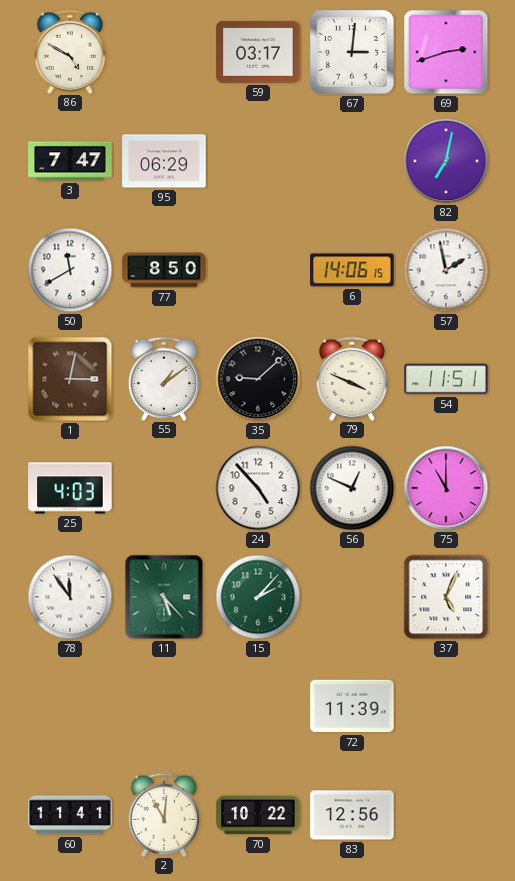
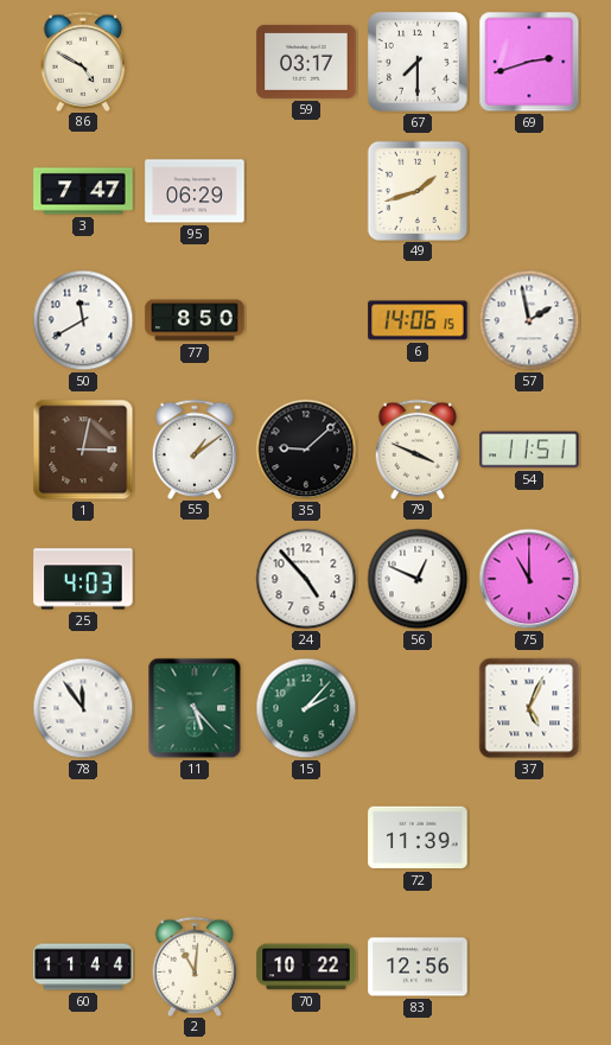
67: 3:01 -> 7:30
49: none -> 1:42
82: 7:02 -> none
60: 11:41 -> 11:44
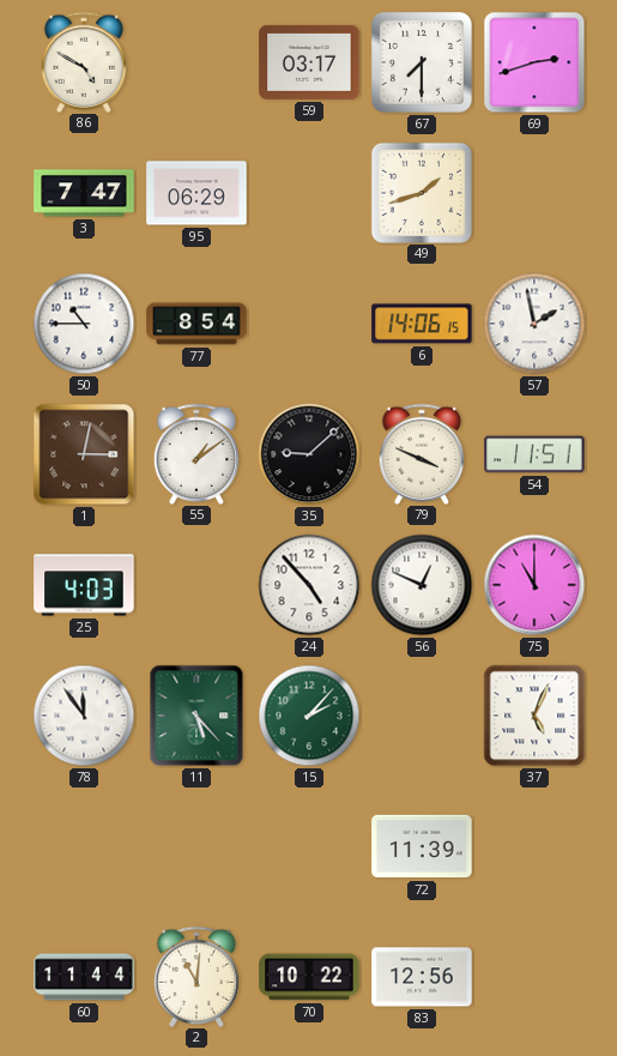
50: 11:40 -> 10:45
77: 8:50 -> 8:54
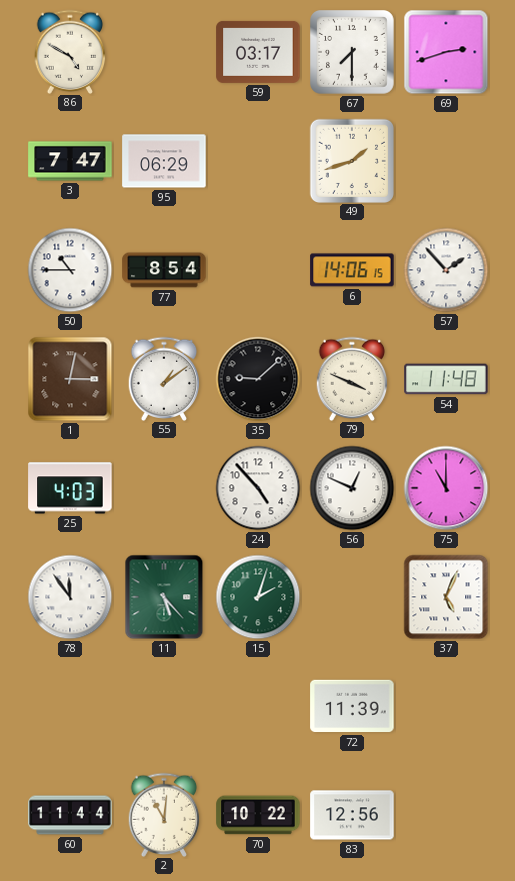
57: 1:58 -> 1:53
54: 11:51 -> 11:48
15: 2:07 -> 2:03
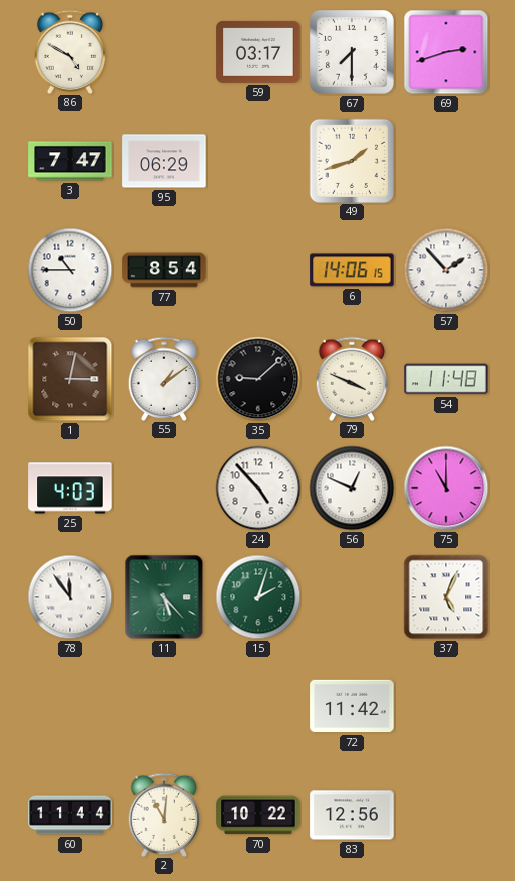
72: 11:39 -> 11:42
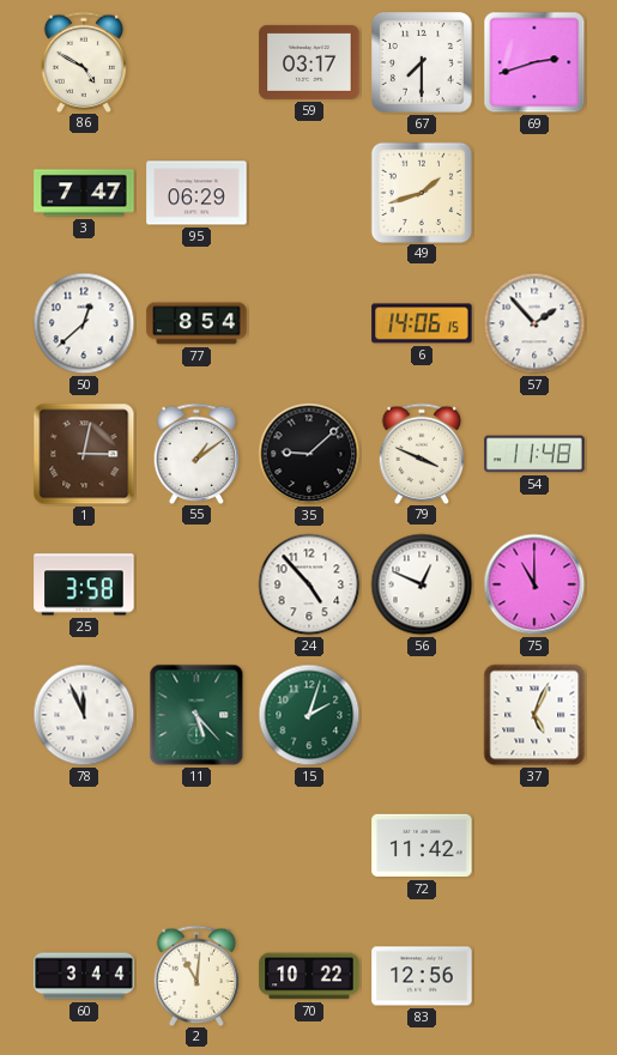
50: 10:45 -> 12:38
25: 4:03 -> 3:58
78: 11:54 -> 11:56
60: 11:44 -> 3:44
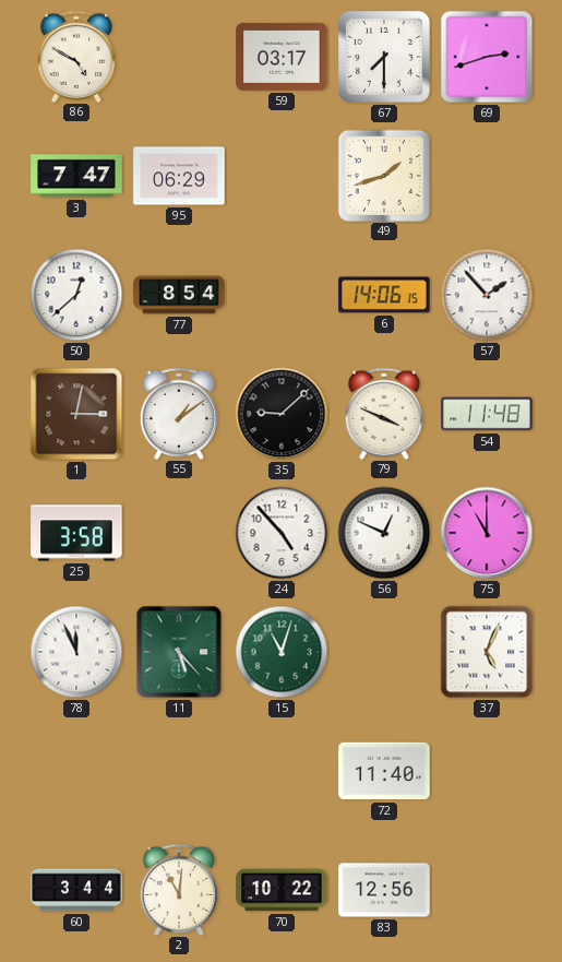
15: 2:03 -> 11:03
72: 11:42 -> 11:40
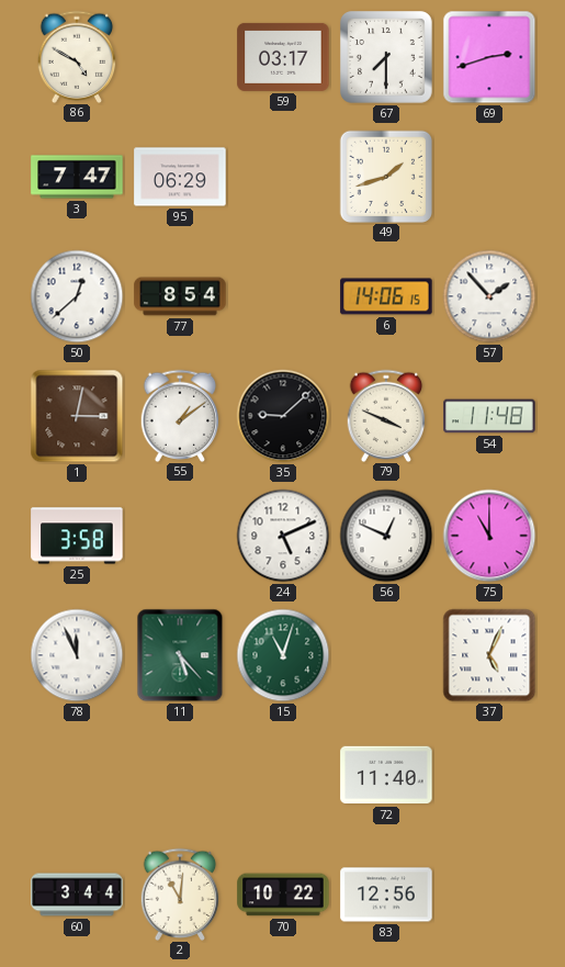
24: 4:53 -> 5:11
